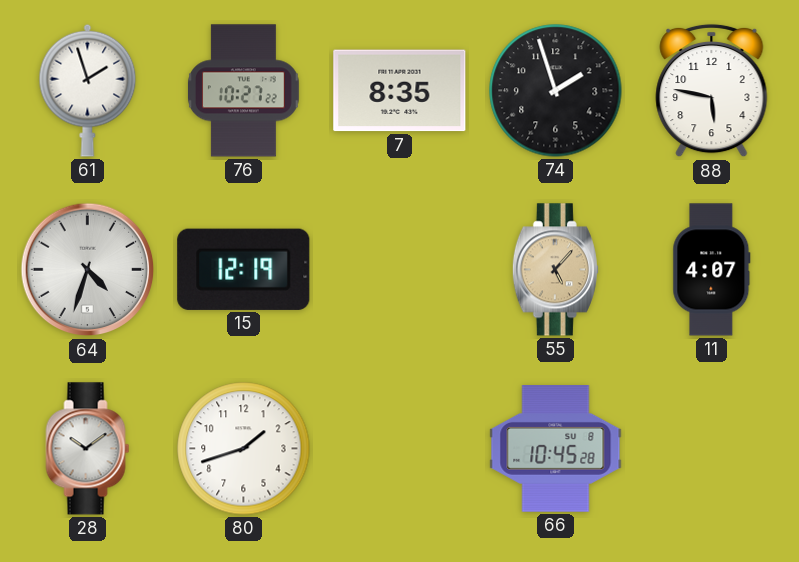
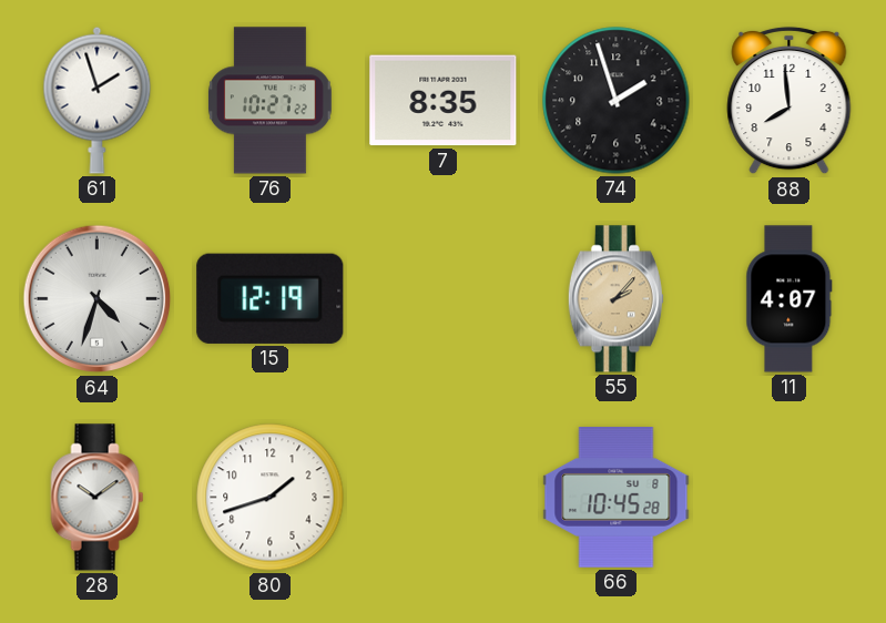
88: 5:47 -> 7:59
55: 5:07 -> 2:07
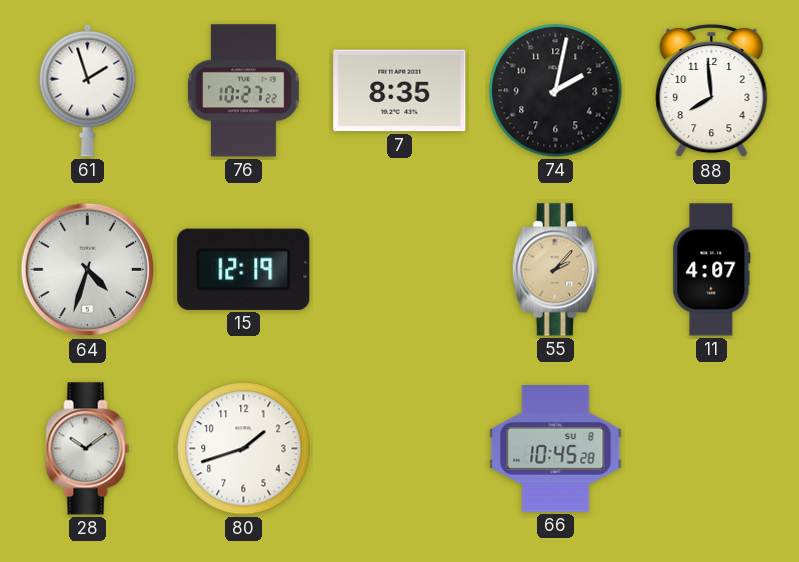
74: 1:57 -> 2:02
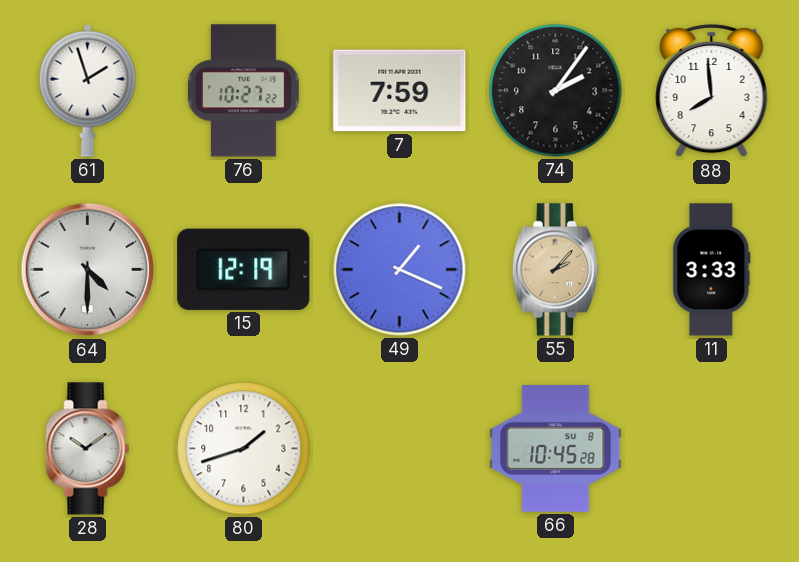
7: 8:35 -> 7:59
74: 2:02 -> 2:06
64: 4:33 -> 4:30
49: none -> 1:19
11: 4:07 -> 3:33
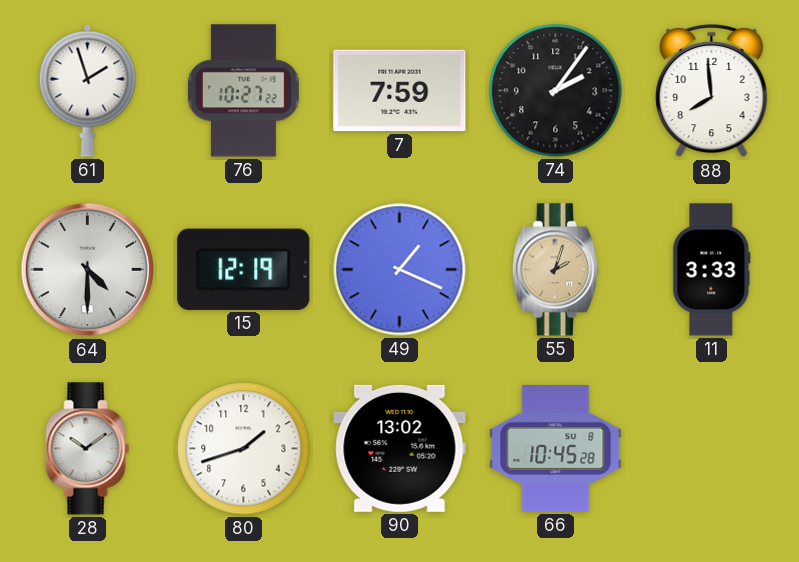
55: 2:07 -> 2:03
90: none -> 13:02
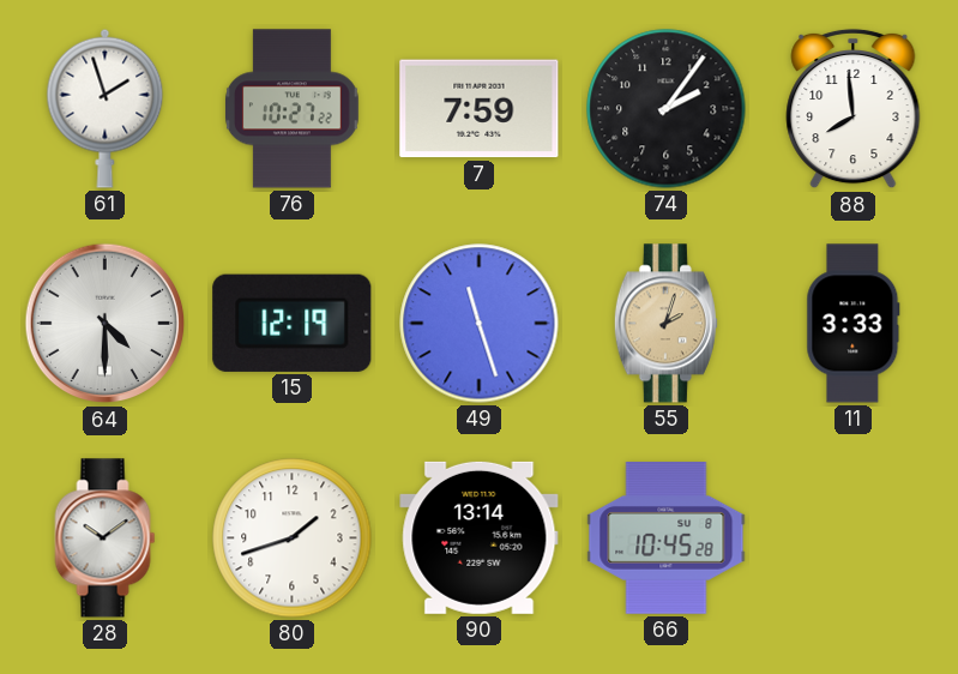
49: 1:19 -> 11:27
90: 13:02 -> 13:14
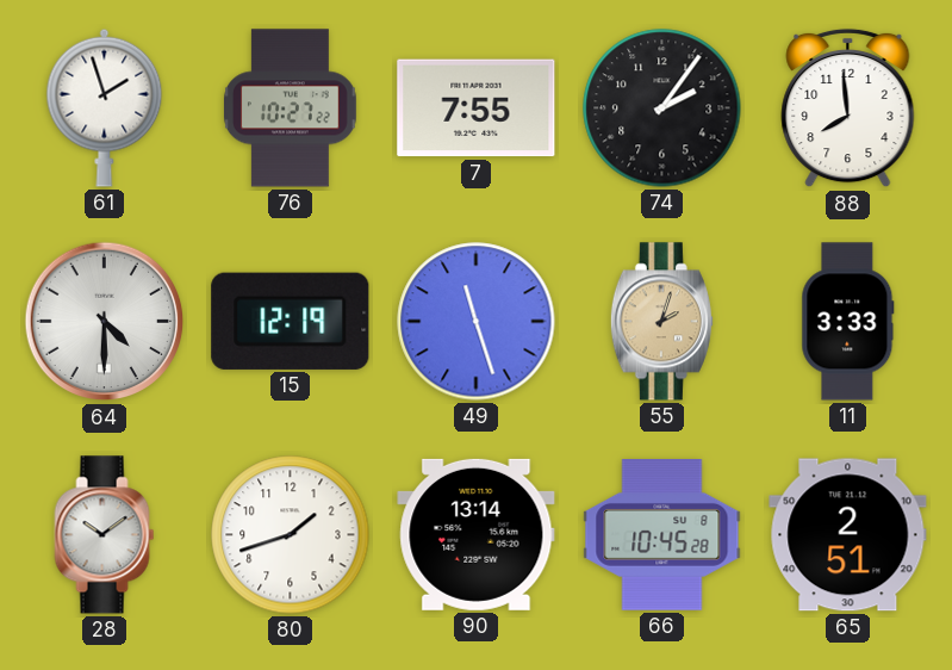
7: 7:59 -> 7:55
65: none -> 2:51
